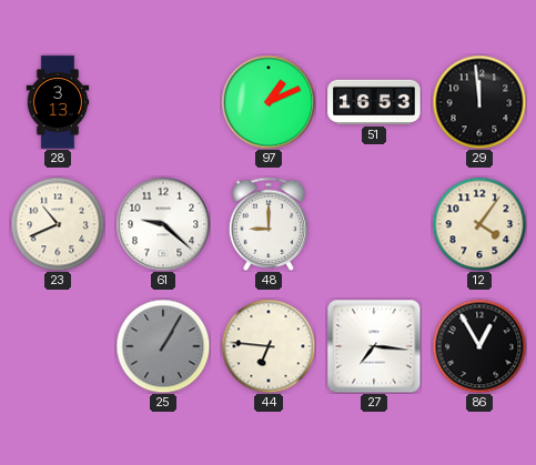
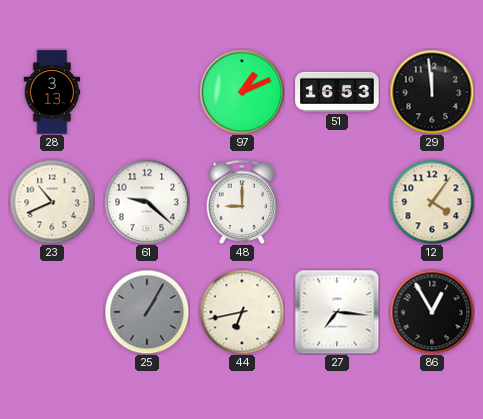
44: 6:46 -> 6:43
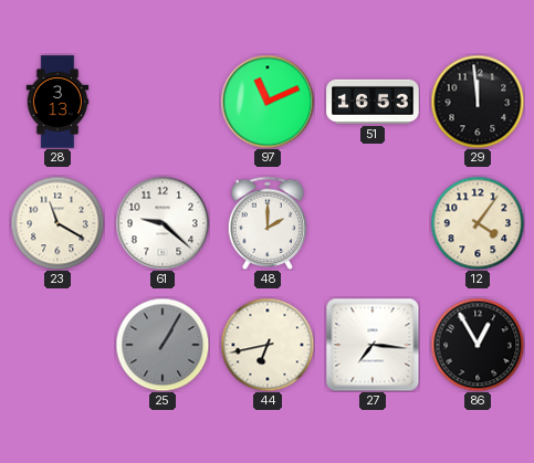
97: 1:11 -> 11:11
23: 10:41 -> 11:20
48: 9:00 -> 2:00
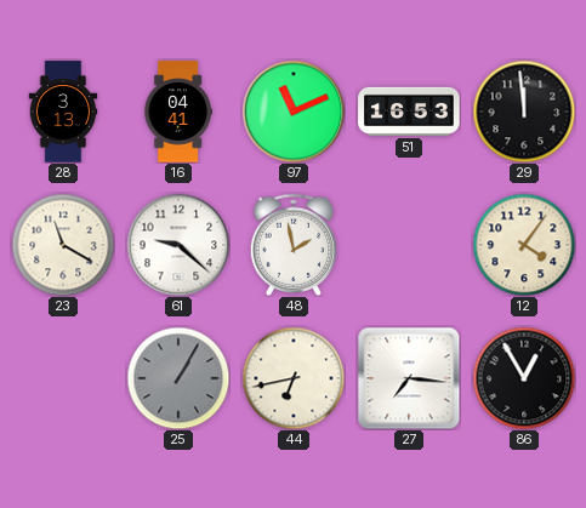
16: none -> 04:41
48: 2:00 -> 1:58
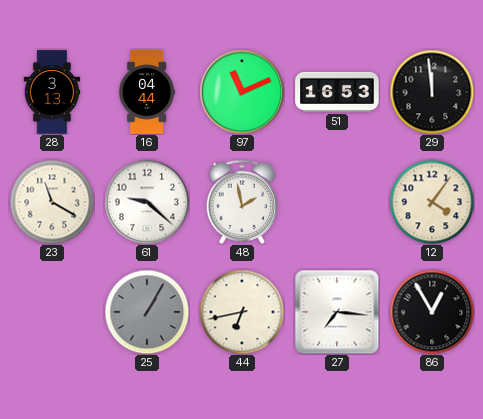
16: 04:41 -> 04:44
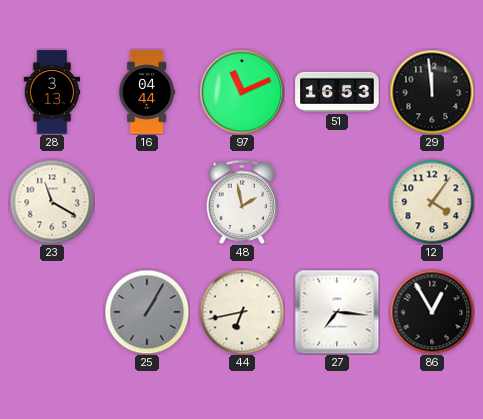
61: 9:22 -> none
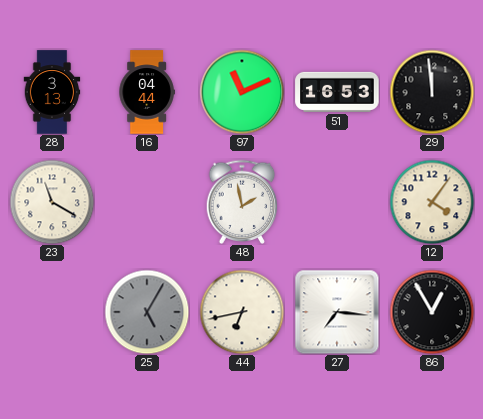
25: 1:05 -> 5:05
